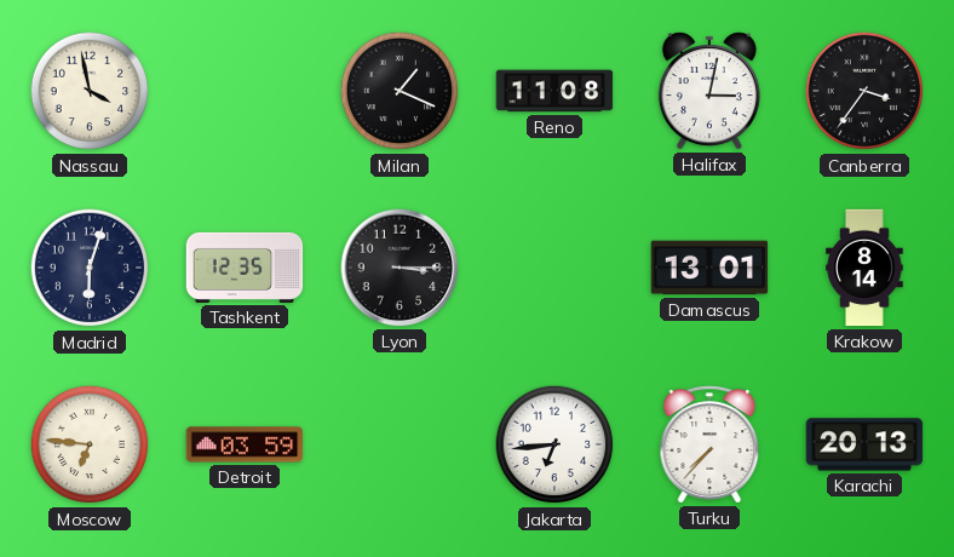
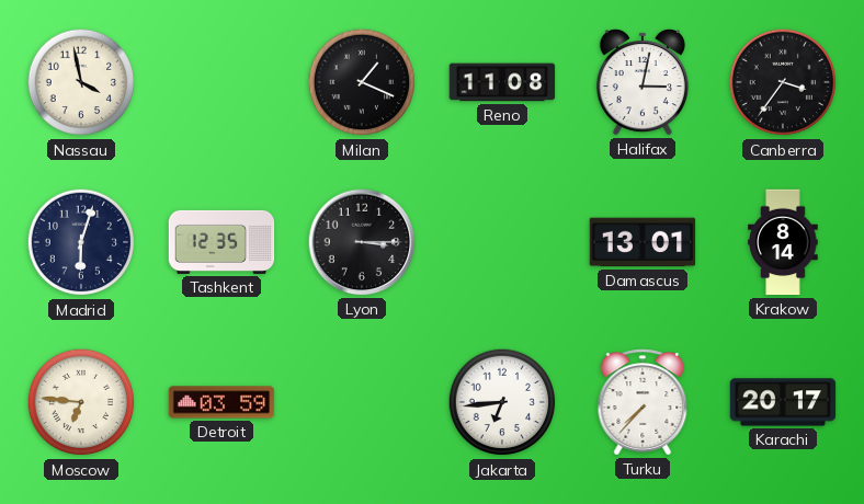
Karachi: 20:13 -> 20:17
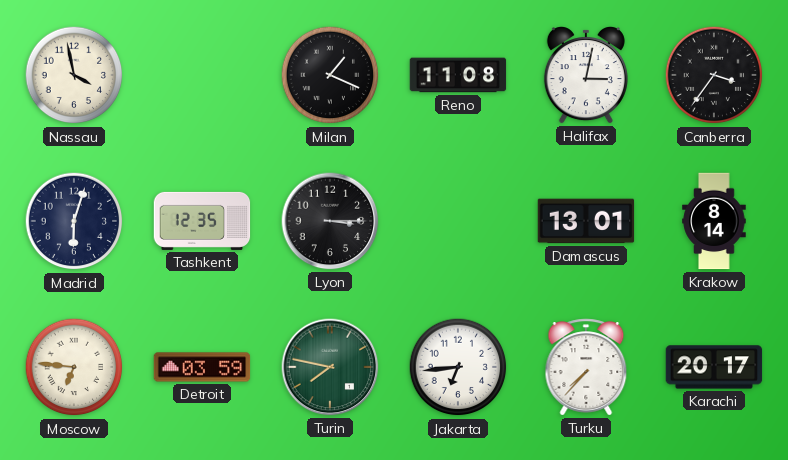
Turin: none -> 7:47
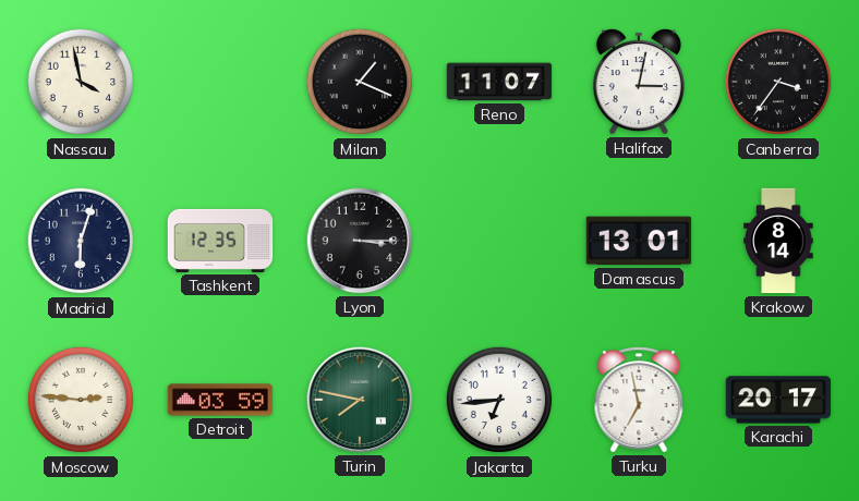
Reno: 11:08 -> 11:07
Moscow: 6:46 -> 2:46
Turku: 7:37 -> 6:58
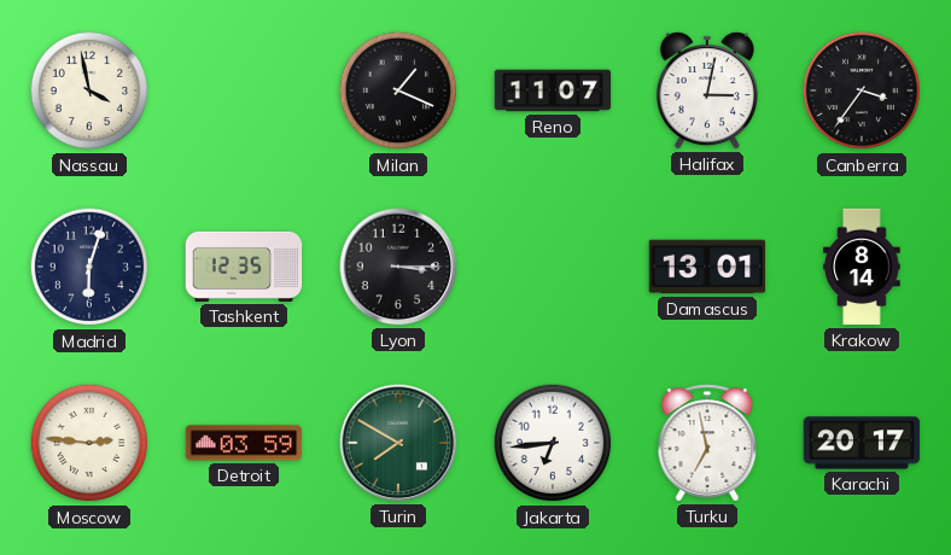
Turin: 7:47 -> 7:50
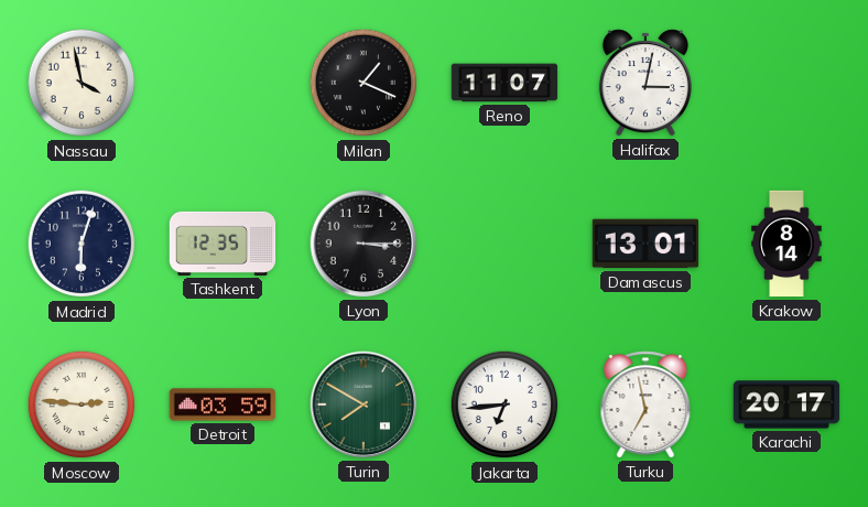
Canberra: 3:36 -> none
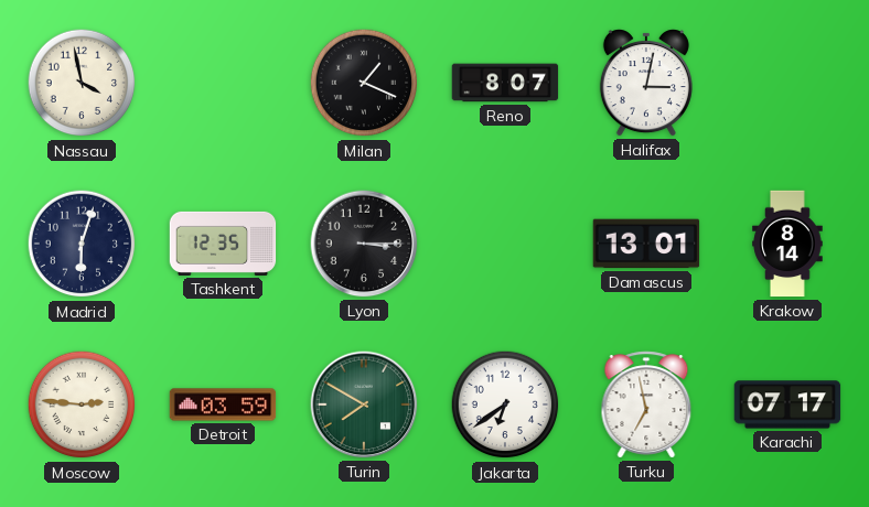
Reno: 11:07 -> 8:07
Jakarta: 6:44 -> 6:39
Karachi: 20:17 -> 07:17
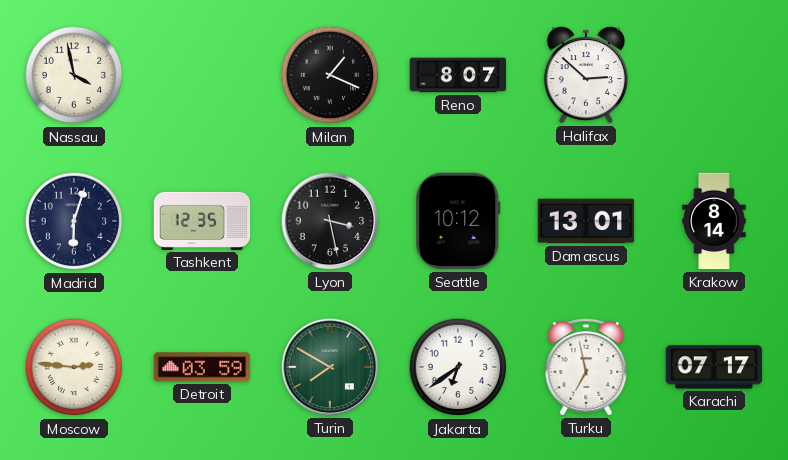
Halifax: 3:02 -> 2:52
Lyon: 3:15 -> 3:28
Seattle: none -> 10:12
